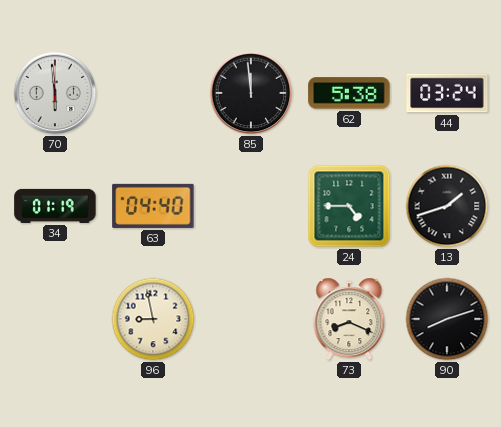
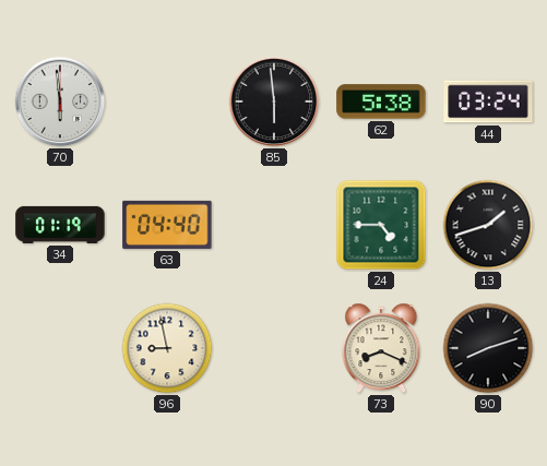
85: 11:59 -> 5:59
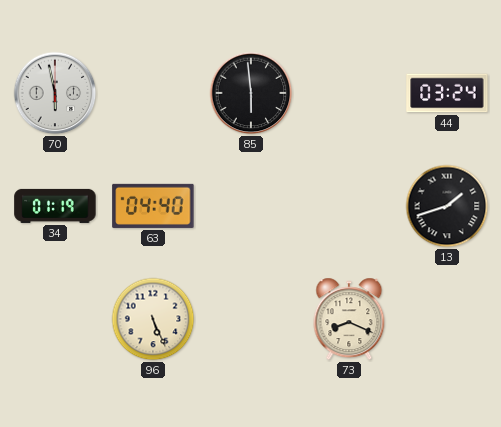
70: 5:59 -> 5:58
62: 5:38 -> none
24: 4:45 -> none
96: 8:58 -> 5:26
90: 8:12 -> none
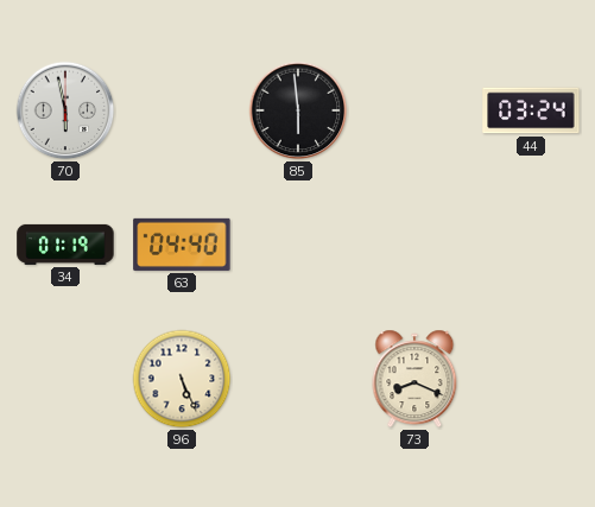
13: 1:42 -> none
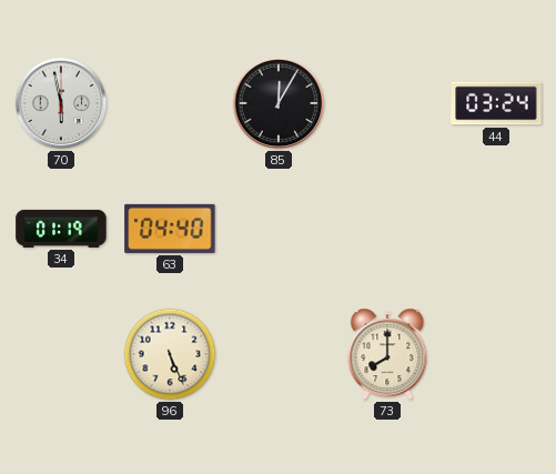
85: 5:59 -> 12:05
73: 8:19 -> 8:00
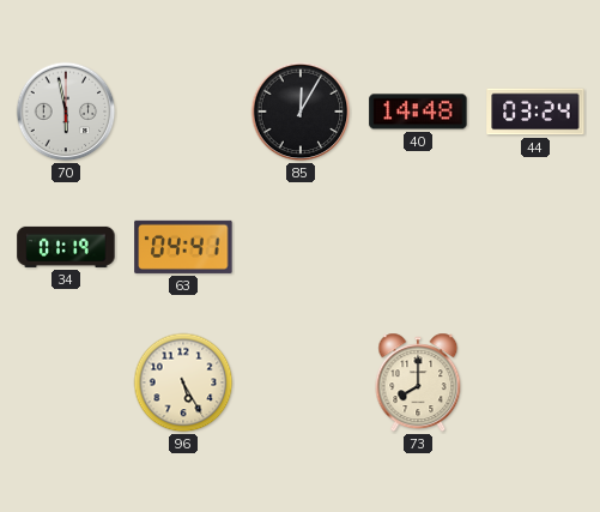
40: none -> 14:48
63: 04:40 -> 04:41
96: 5:26 -> 5:25
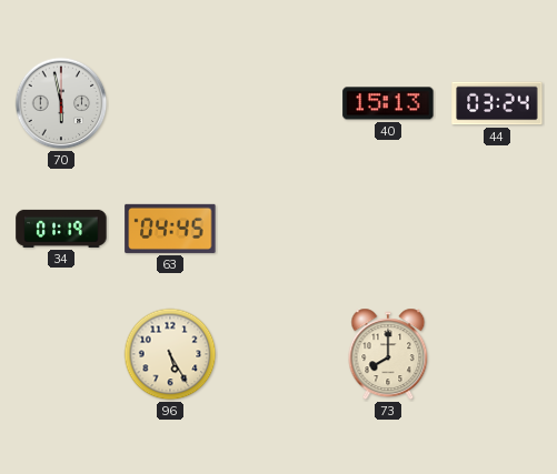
85: 12:05 -> none
40: 14:48 -> 15:13
63: 04:41 -> 04:45
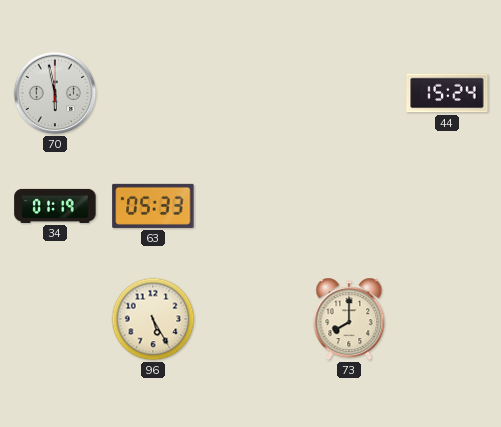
40: 15:13 -> none
44: 03:24 -> 15:24
63: 04:45 -> 05:33
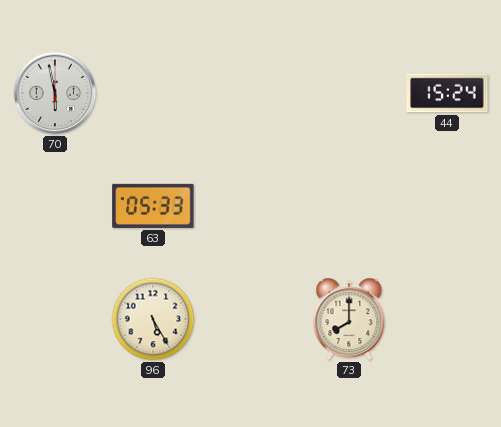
34: 01:19 -> none
